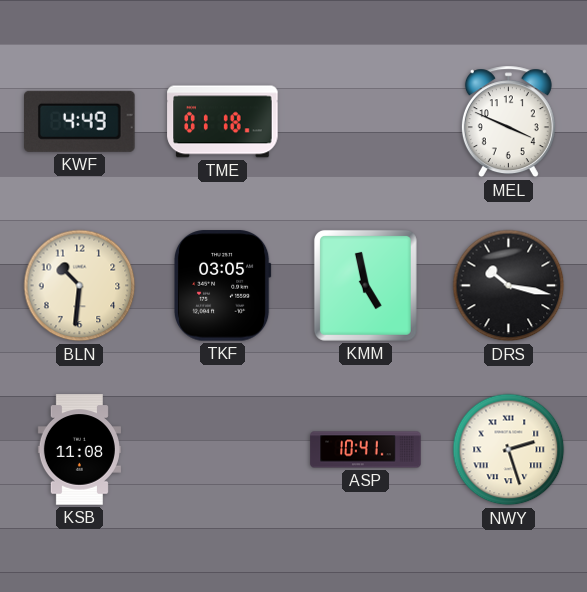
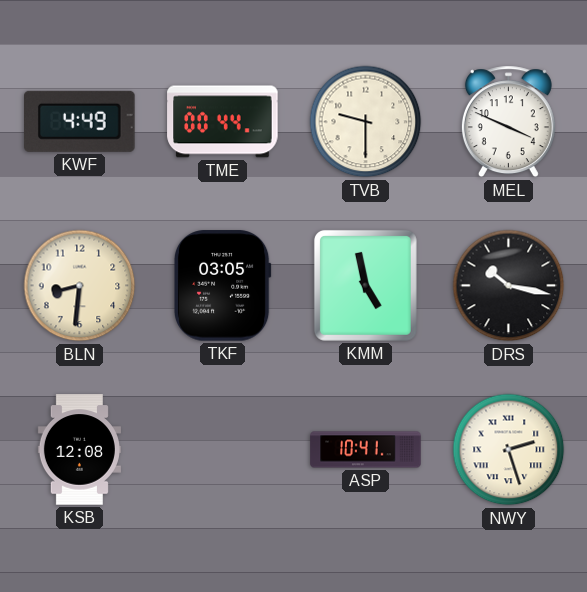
TME: 01:18 -> 00:44
TVB: none -> 9:30
BLN: 10:31 -> 8:31
KSB: 11:08 -> 12:08
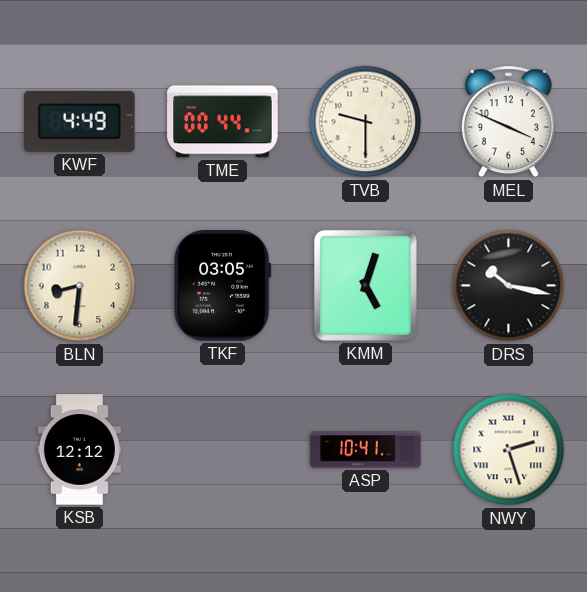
KMM: 4:58 -> 5:03
KSB: 12:08 -> 12:12
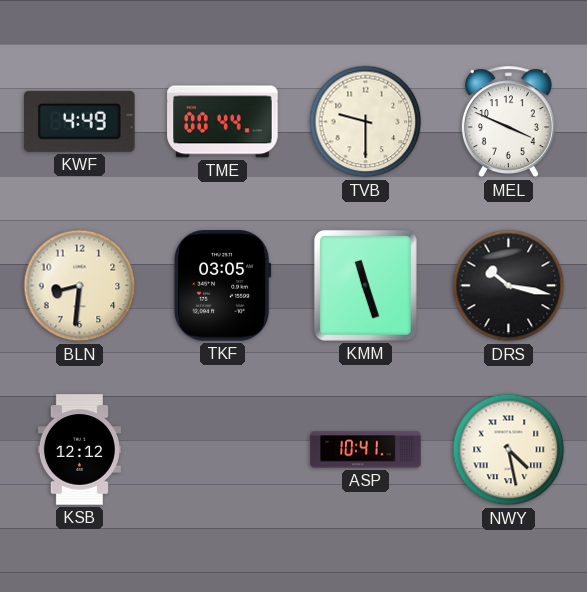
KMM: 5:03 -> 11:27
NWY: 2:27 -> 4:28
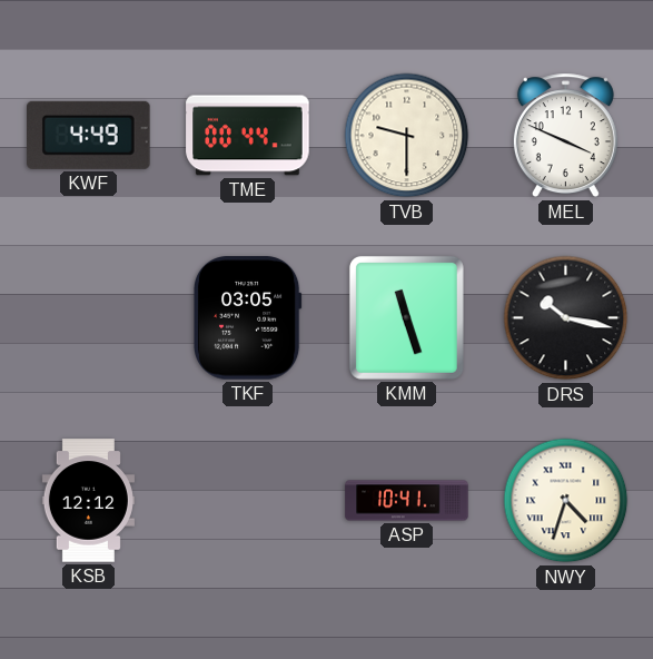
BLN: 8:31 -> none
NWY: 4:28 -> 4:33
